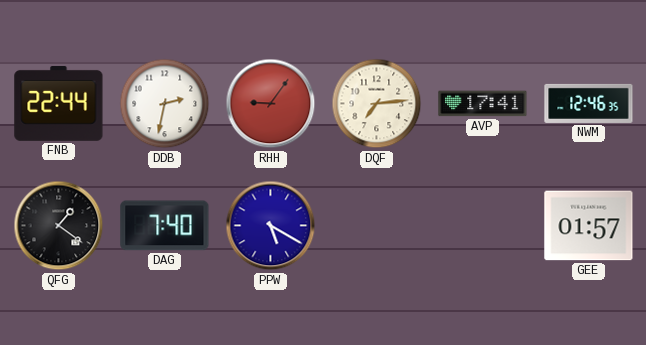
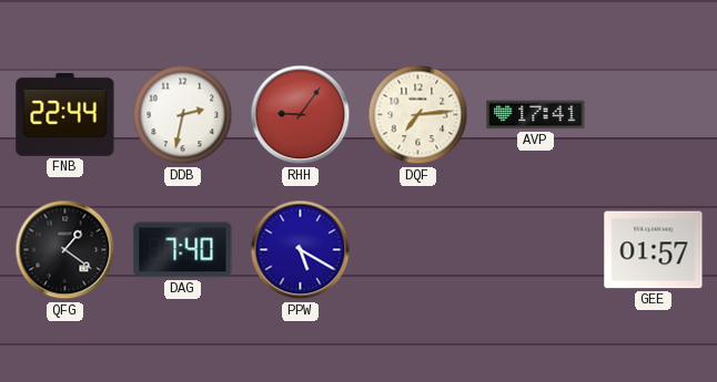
NWM: 12:46 -> none
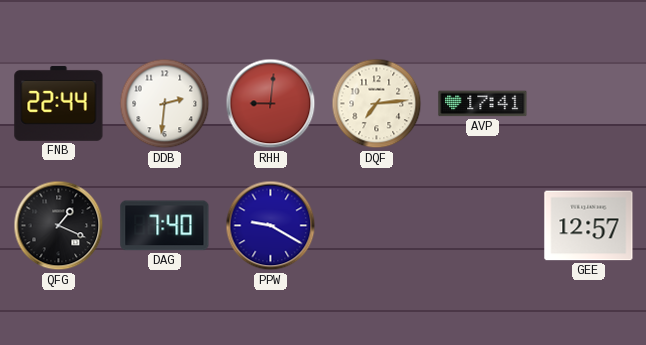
DDB: 2:32 -> 2:31
RHH: 9:06 -> 9:01
QFG: 1:21 -> 1:19
PPW: 5:20 -> 9:20
GEE: 01:57 -> 12:57
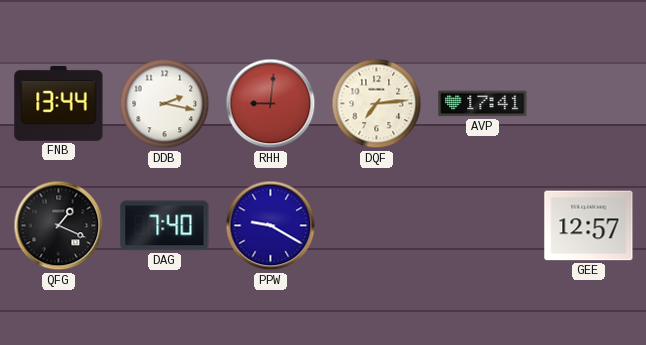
FNB: 22:44 -> 13:44
DDB: 2:31 -> 2:17
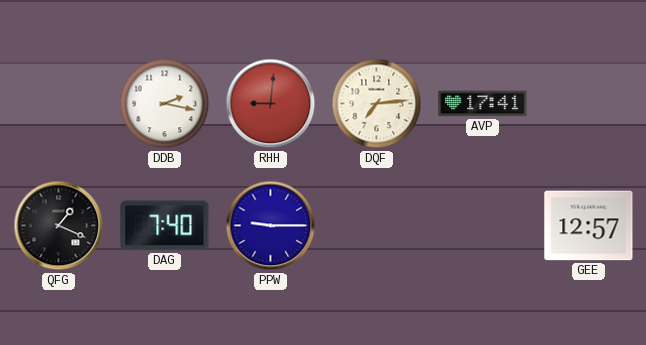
FNB: 13:44 -> none
PPW: 9:20 -> 9:15
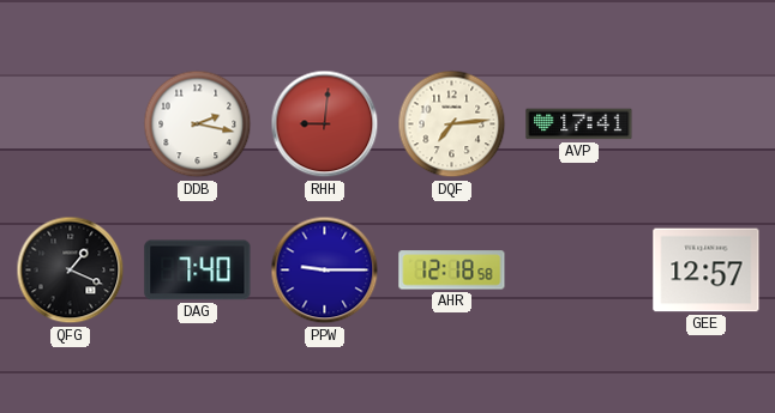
AHR: none -> 12:18
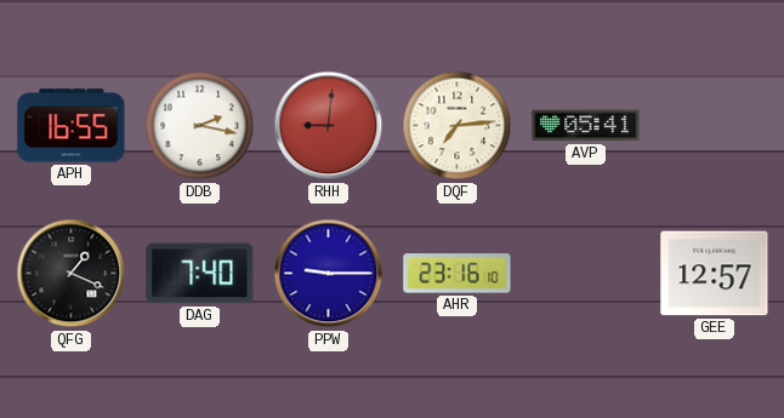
APH: none -> 16:55
AVP: 17:41 -> 05:41
AHR: 12:18 -> 23:16
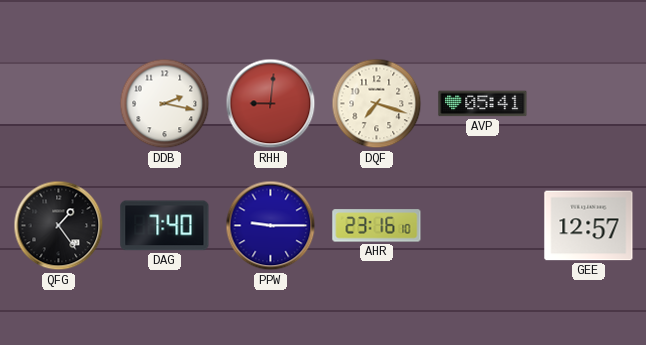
APH: 16:55 -> none
DQF: 7:14 -> 7:18
QFG: 1:19 -> 1:24
